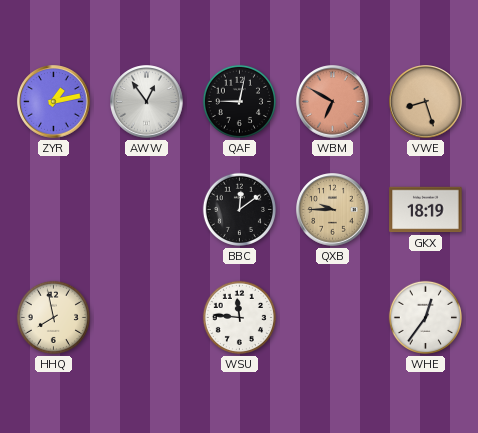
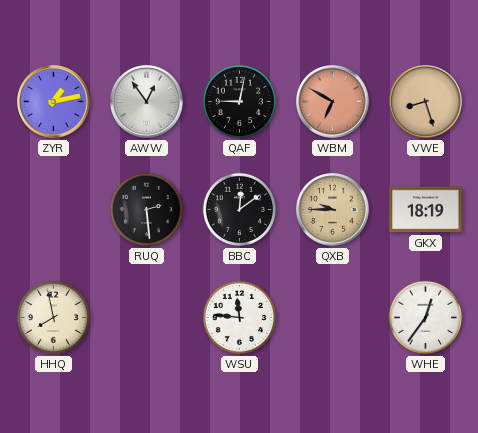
RUQ: none -> 2:29
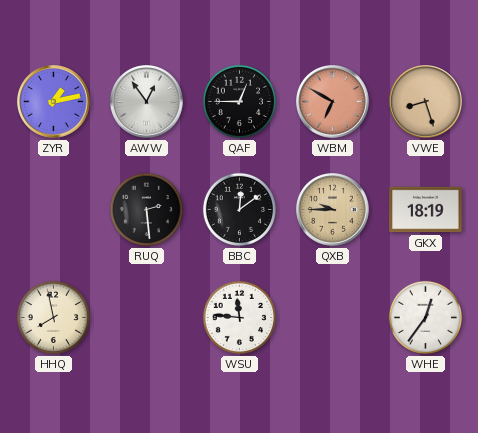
QAF: 9:02 -> 12:45
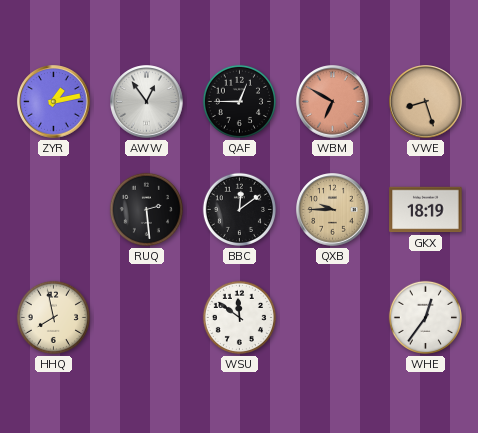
WSU: 11:46 -> 11:51
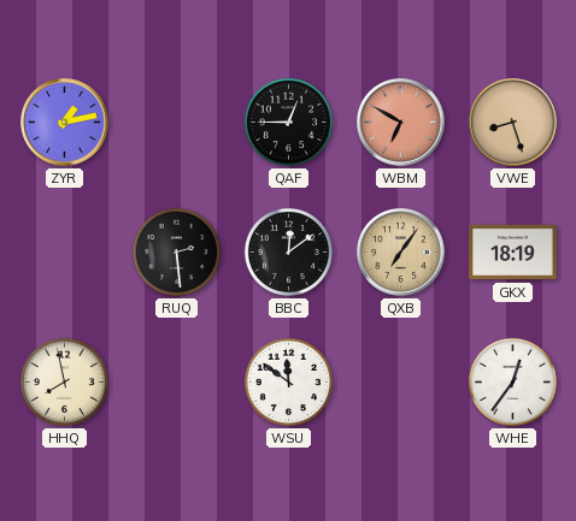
AWW: 12:54 -> none
QXB: 9:45 -> 7:06
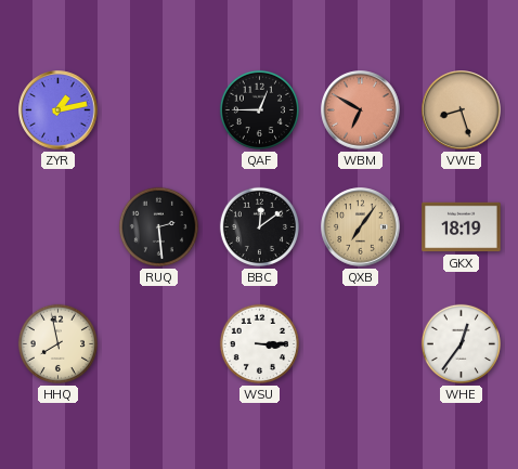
WSU: 11:51 -> 3:15
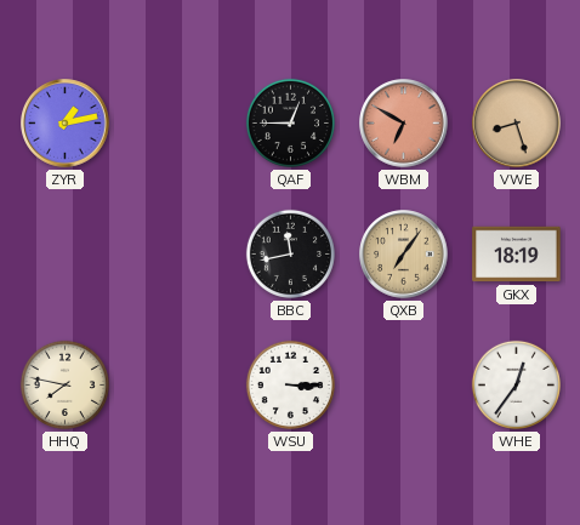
RUQ: 2:29 -> none
BBC: 12:09 -> 11:43
HHQ: 7:58 -> 7:47
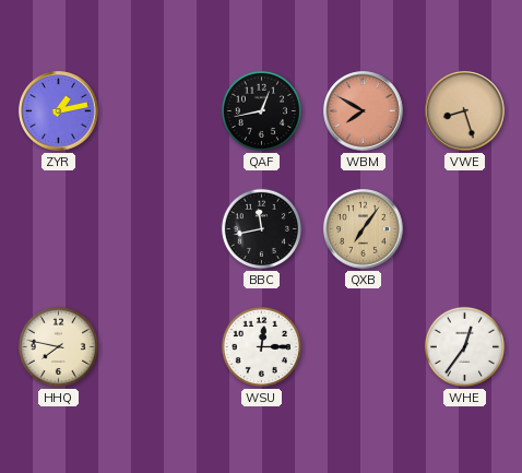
QAF: 12:45 -> 12:43
WBM: 6:50 -> 7:50
GKX: 18:19 -> none
WSU: 3:15 -> 12:15
